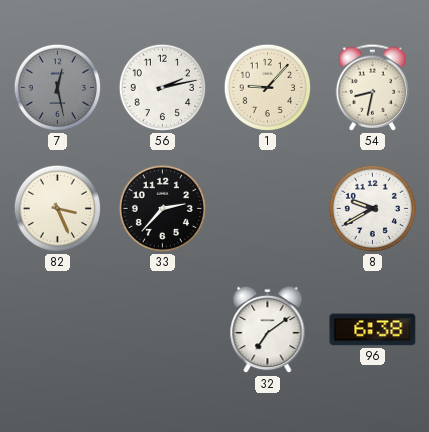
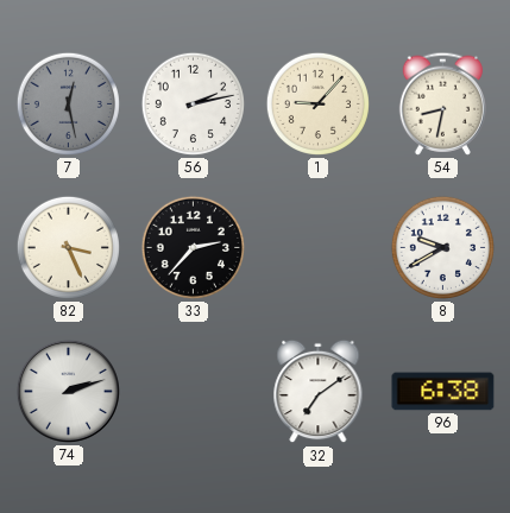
74: none -> 2:12
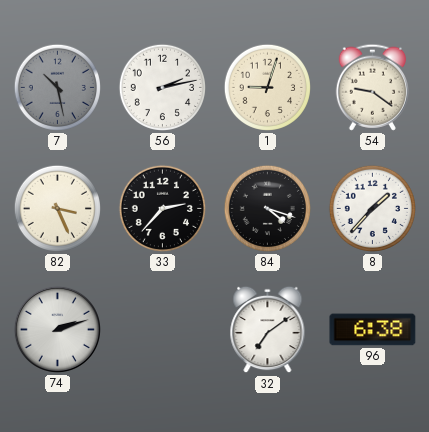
7: 12:28 -> 10:28
1: 9:07 -> 9:03
54: 8:32 -> 9:21
84: none -> 4:18
8: 9:40 -> 1:37
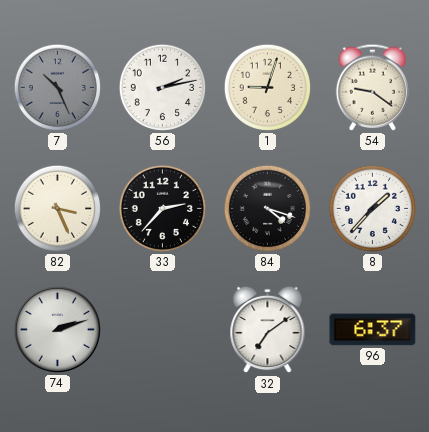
7: 10:28 -> 10:26
96: 6:38 -> 6:37
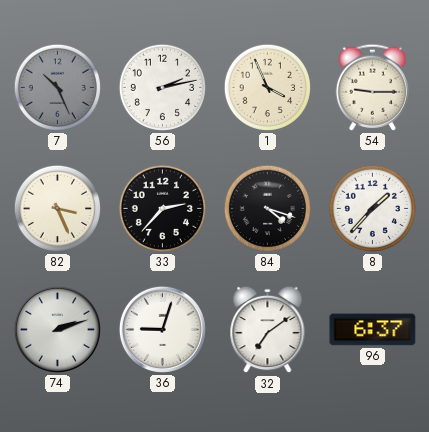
1: 9:03 -> 3:56
54: 9:21 -> 9:15
36: none -> 9:03
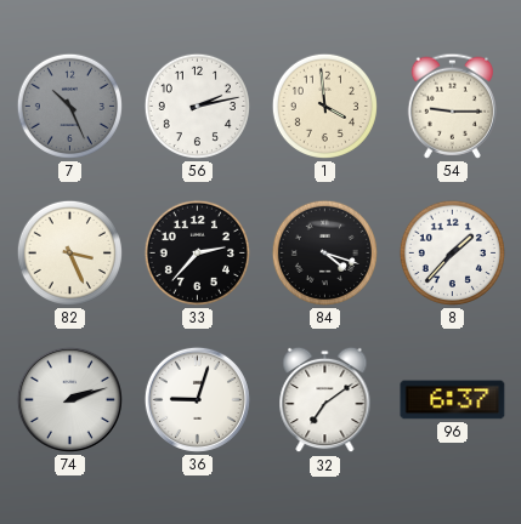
1: 3:56 -> 3:59
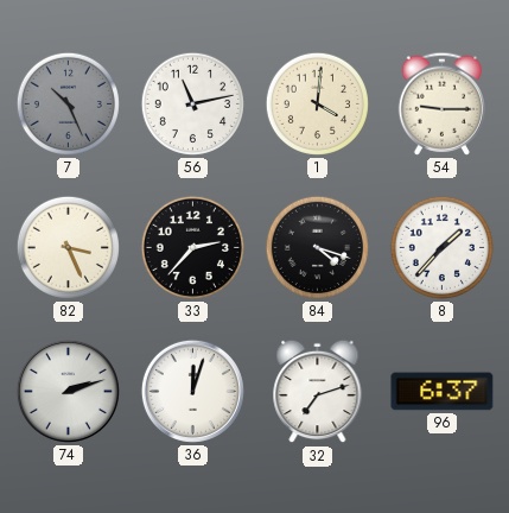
56: 2:13 -> 11:13
1: 3:59 -> 4:01
36: 9:03 -> 12:03
32: 7:09 -> 7:12
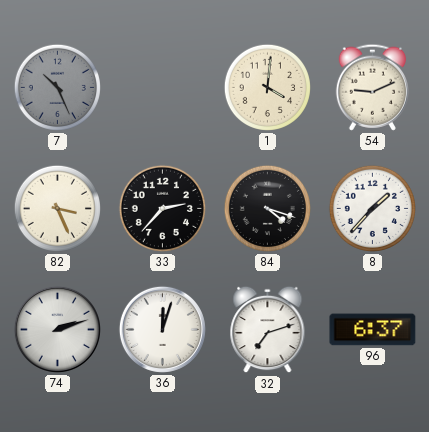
56: 11:13 -> none
54: 9:15 -> 9:11
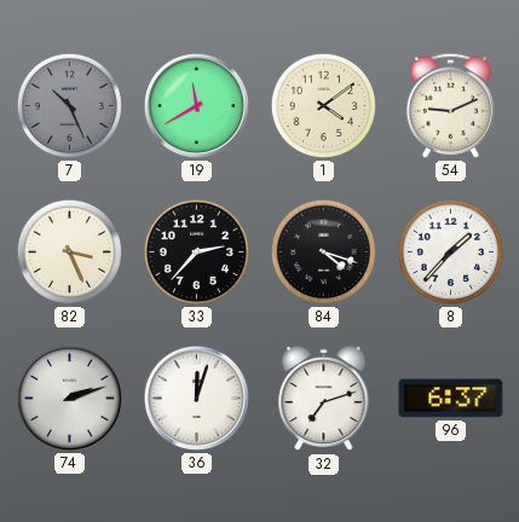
19: none -> 11:40
1: 4:01 -> 4:09
